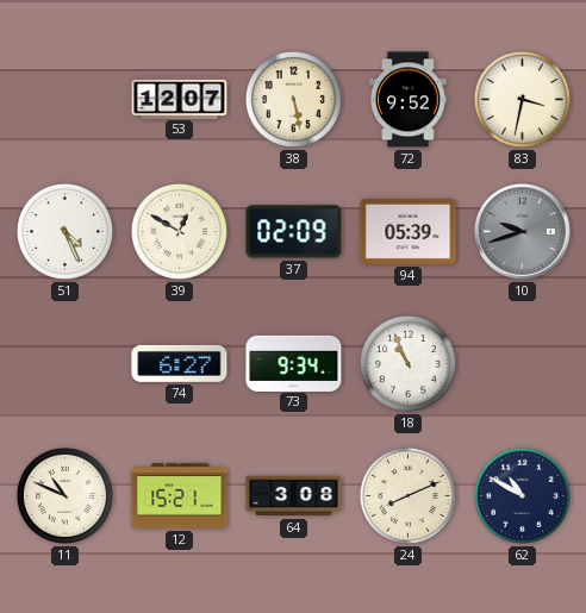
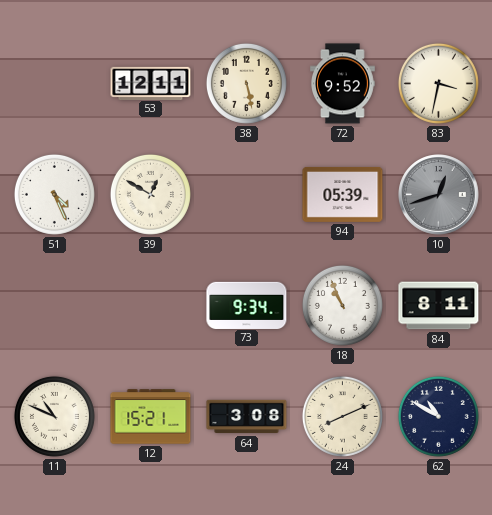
53: 12:07 -> 12:11
37: 02:09 -> none
10: 9:42 -> 12:42
74: 6:27 -> none
84: none -> 8:11
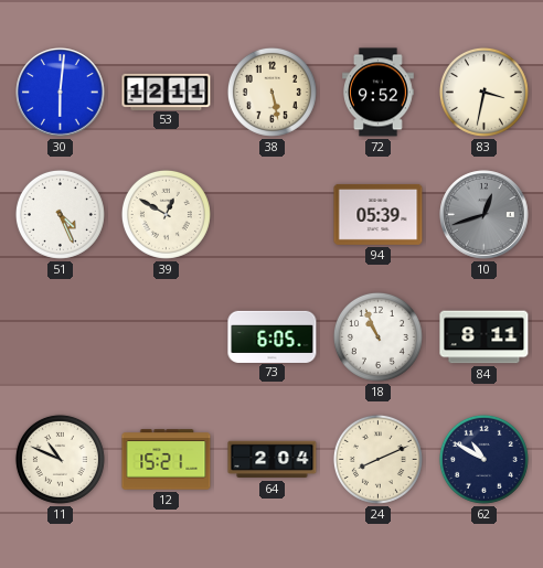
30: none -> 6:01
73: 9:34 -> 6:05
64: 3:08 -> 2:04
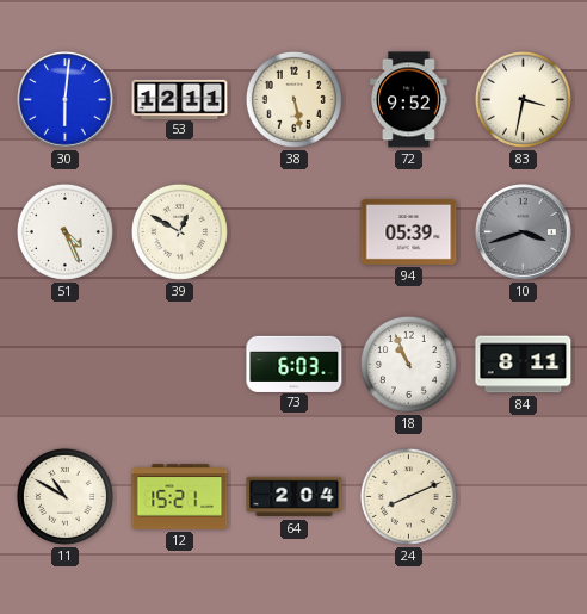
10: 12:42 -> 3:42
73: 6:05 -> 6:03
11: 10:49 -> 10:50
62: 10:50 -> none
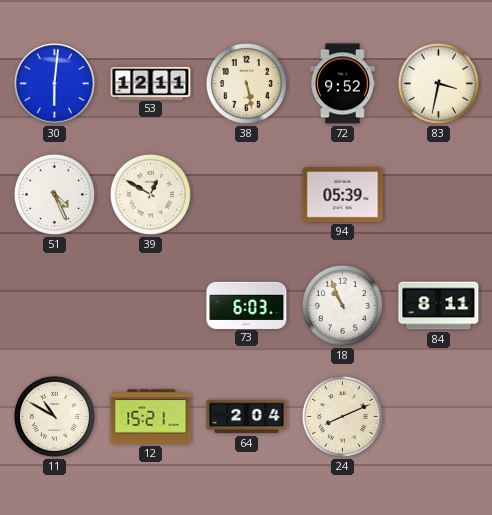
10: 3:42 -> none
